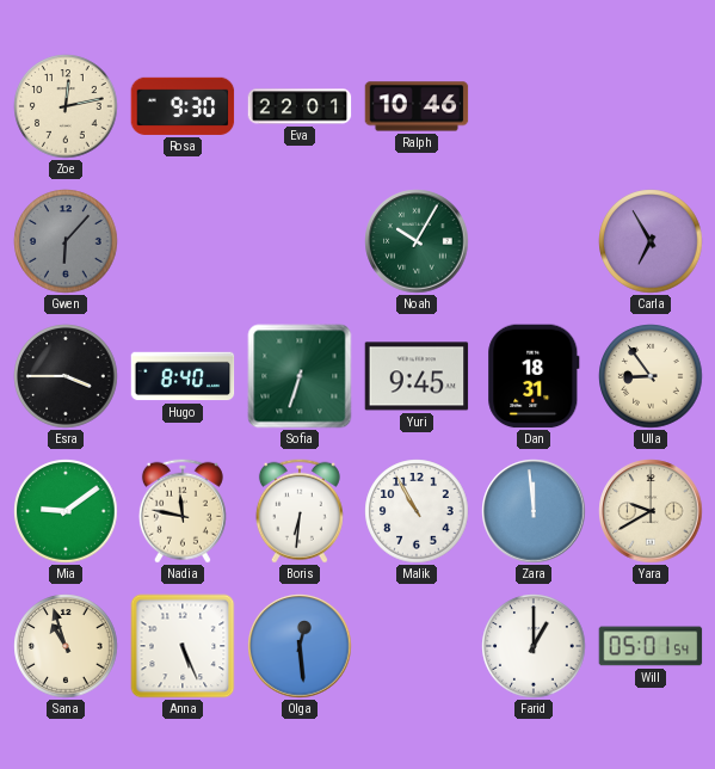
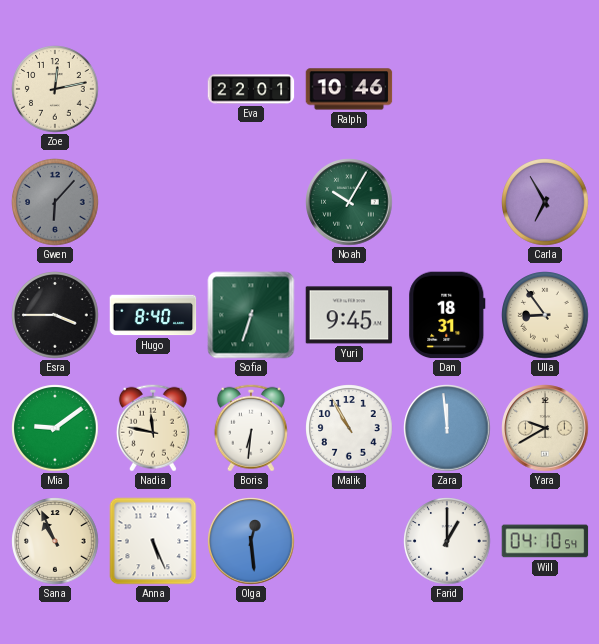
Rosa: 9:30 -> none
Sana: 10:57 -> 10:56
Will: 05:01 -> 04:10
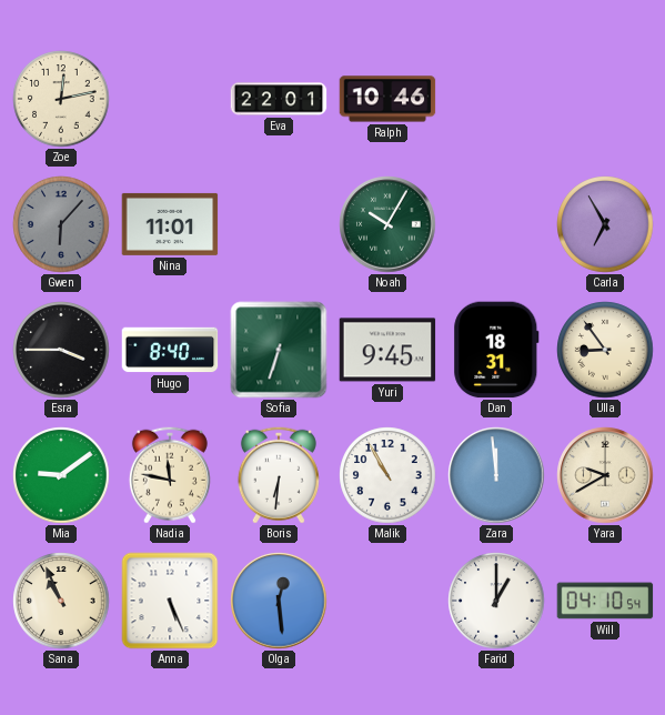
Nina: none -> 11:01
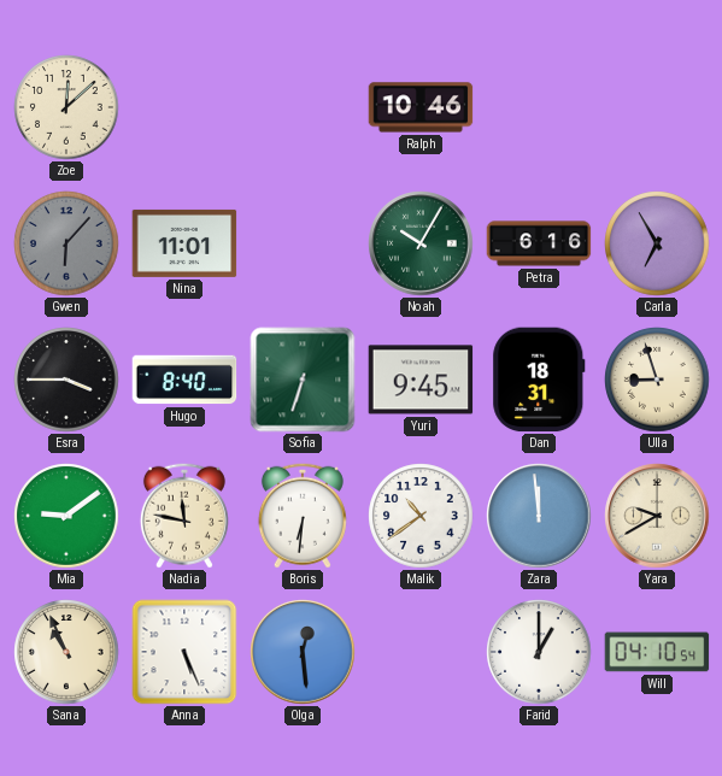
Zoe: 12:13 -> 12:08
Eva: 22:01 -> none
Petra: none -> 6:16
Ulla: 8:54 -> 8:57
Malik: 10:55 -> 10:39
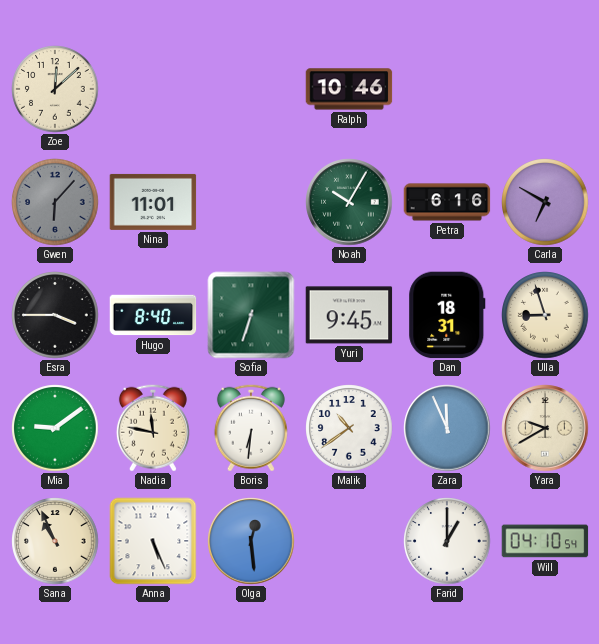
Carla: 6:55 -> 6:50
Zara: 11:59 -> 11:56
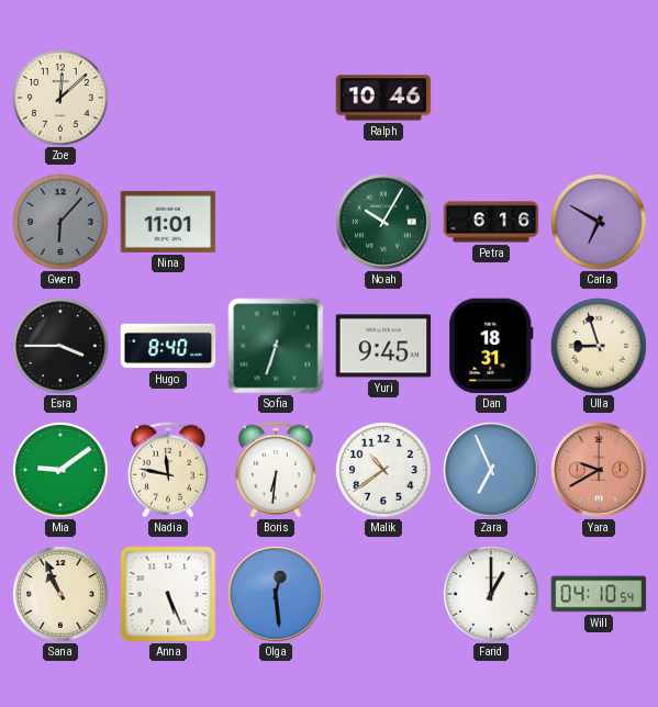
Zara: 11:56 -> 6:56
Yara dial: cream -> salmon
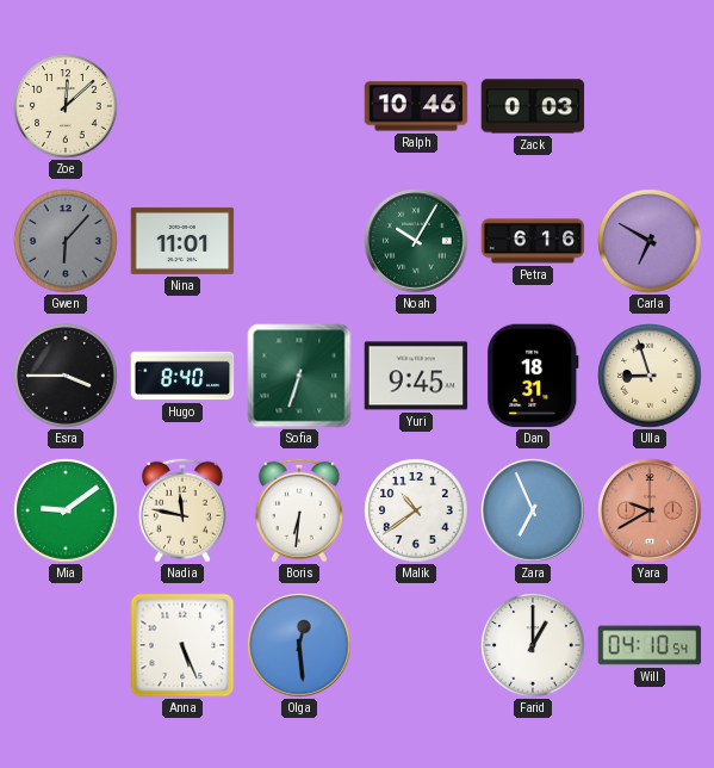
Zack: none -> 0:03
Sana: 10:56 -> none
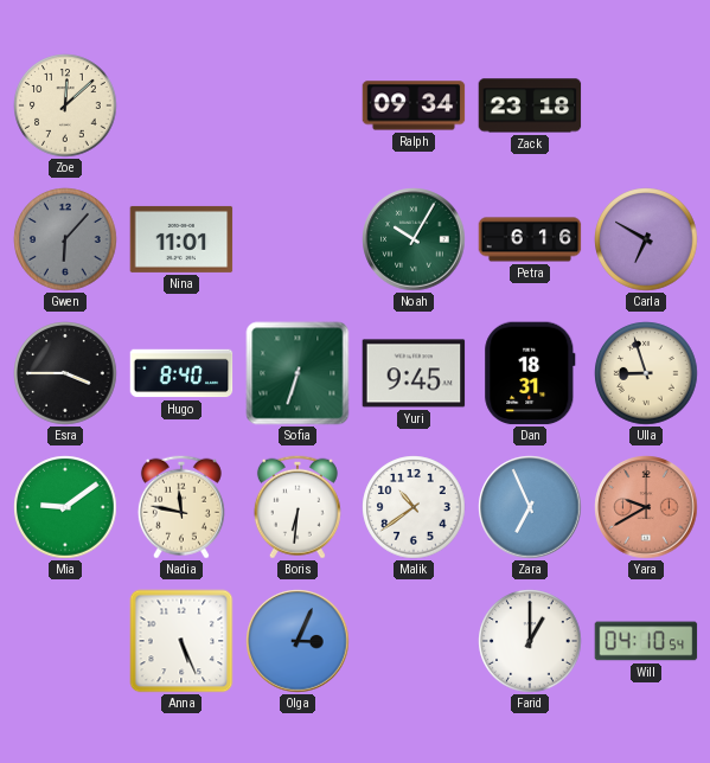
Ralph: 10:46 -> 09:34
Zack: 0:03 -> 23:18
Olga: 12:29 -> 3:04
